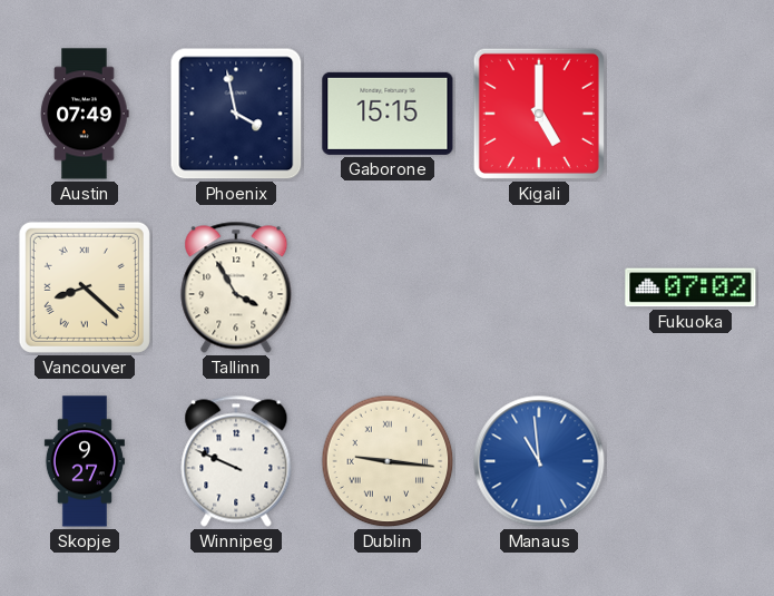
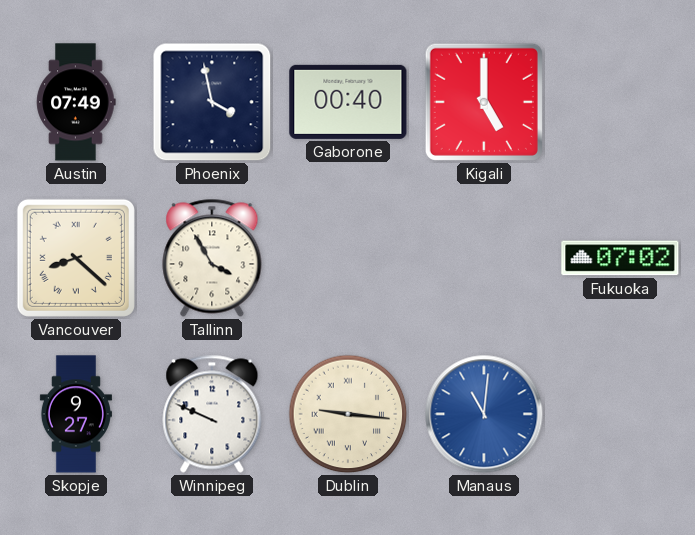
Gaborone: 15:15 -> 00:40
Manaus: 10:59 -> 11:01
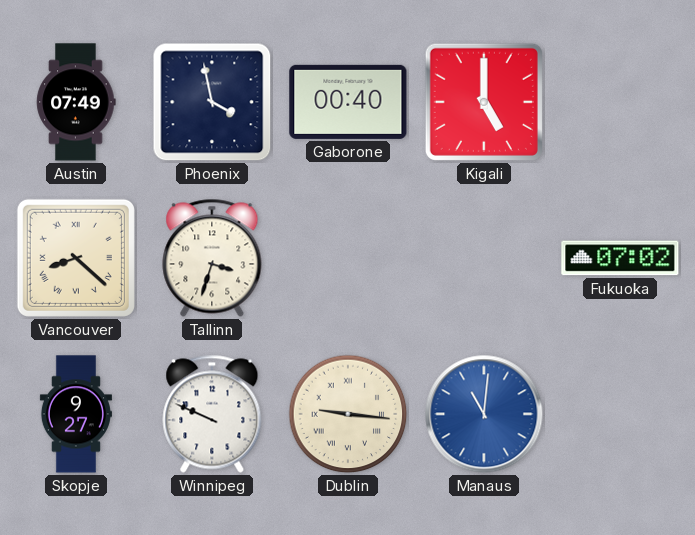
Tallinn: 3:55 -> 3:33
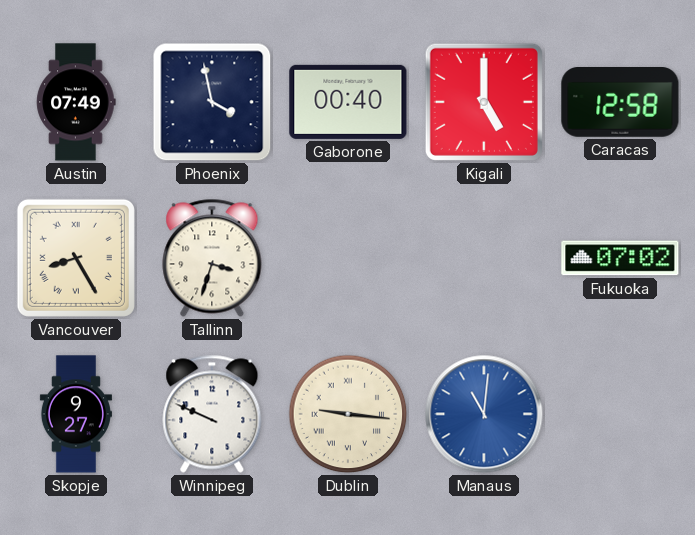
Caracas: none -> 12:58
Vancouver: 8:22 -> 8:25
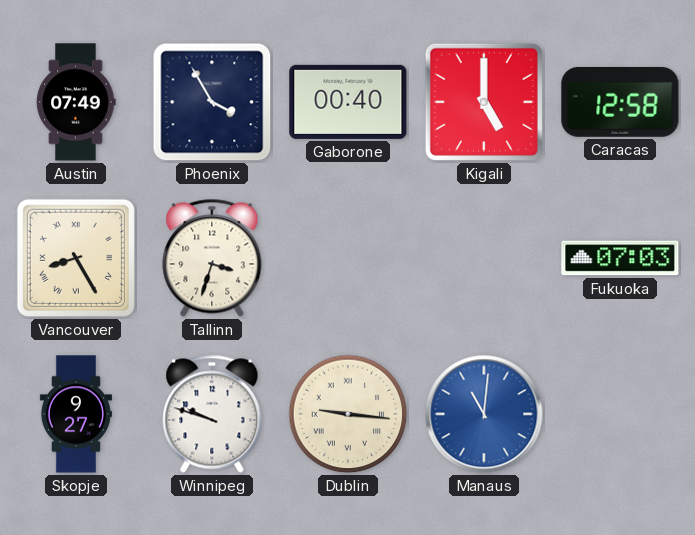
Phoenix: 3:58 -> 3:55
Fukuoka: 07:02 -> 07:03
Winnipeg: 9:49 -> 9:48
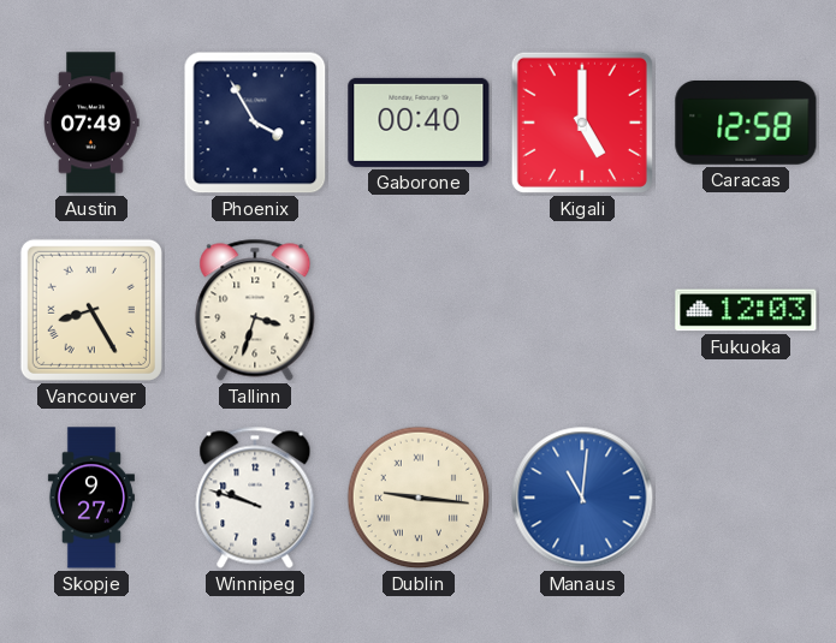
Fukuoka: 07:03 -> 12:03
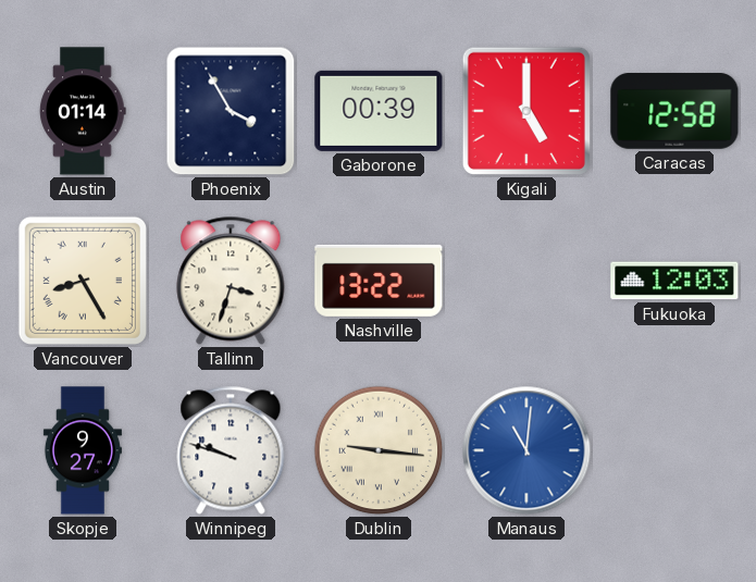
Austin: 07:49 -> 01:14
Gaborone: 00:40 -> 00:39
Nashville: none -> 13:22
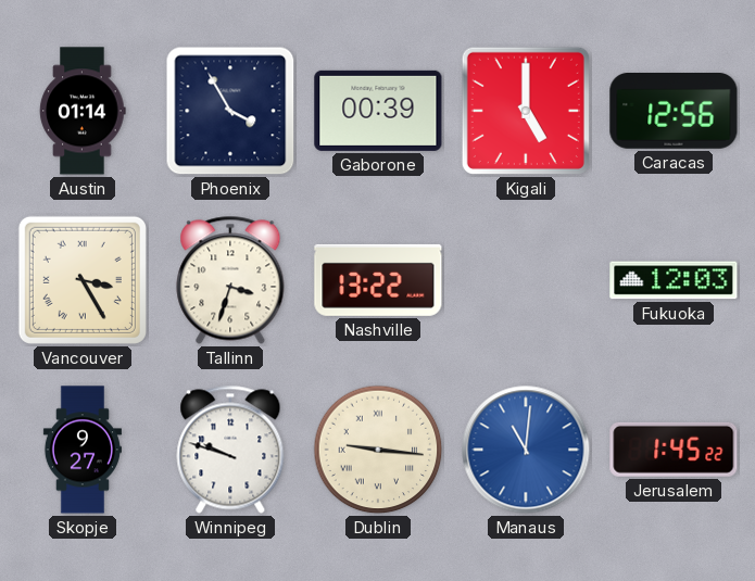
Caracas: 12:58 -> 12:56
Vancouver: 8:25 -> 3:25
Jerusalem: none -> 1:45
